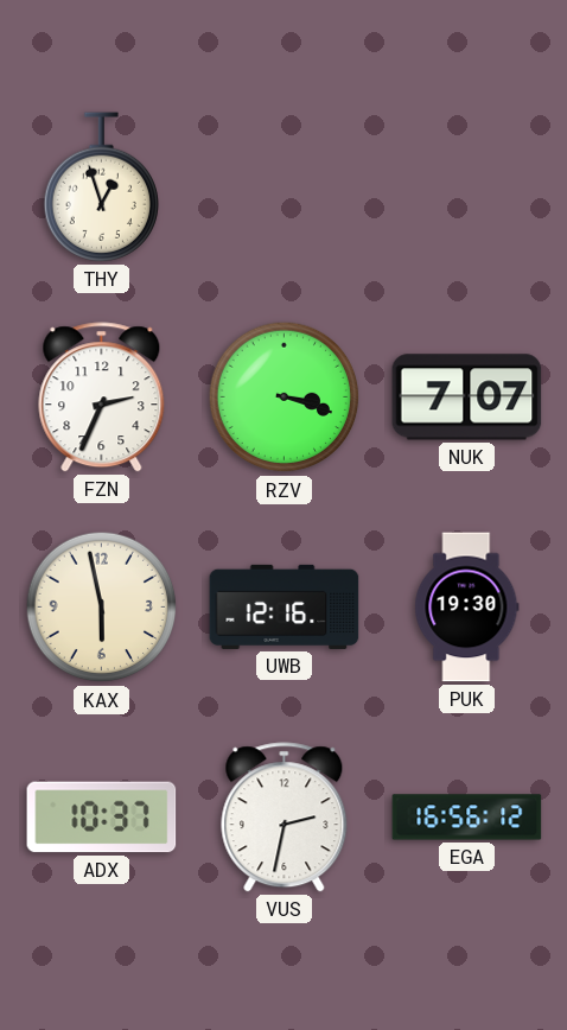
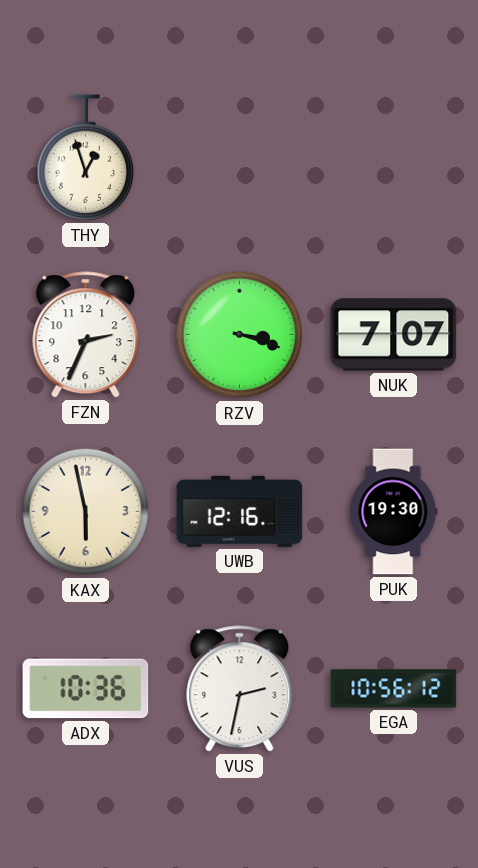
ADX: 10:37 -> 10:36
EGA: 16:56 -> 10:56
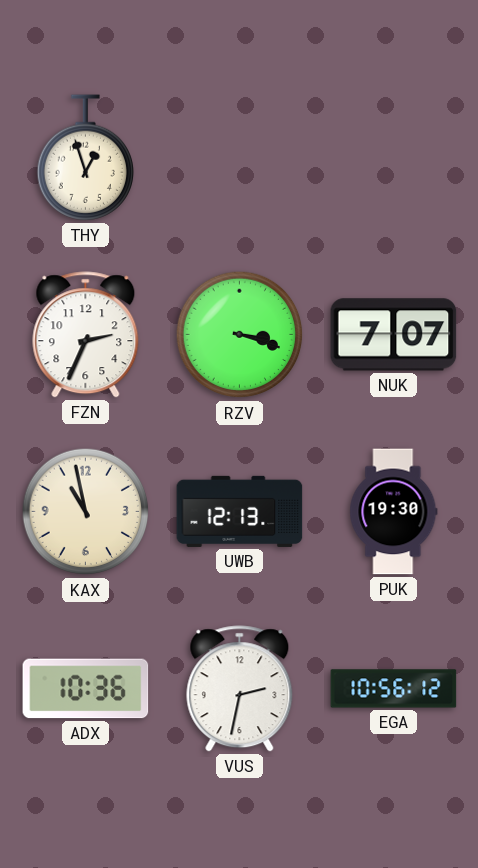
KAX: 5:58 -> 10:58
UWB: 12:16 -> 12:13
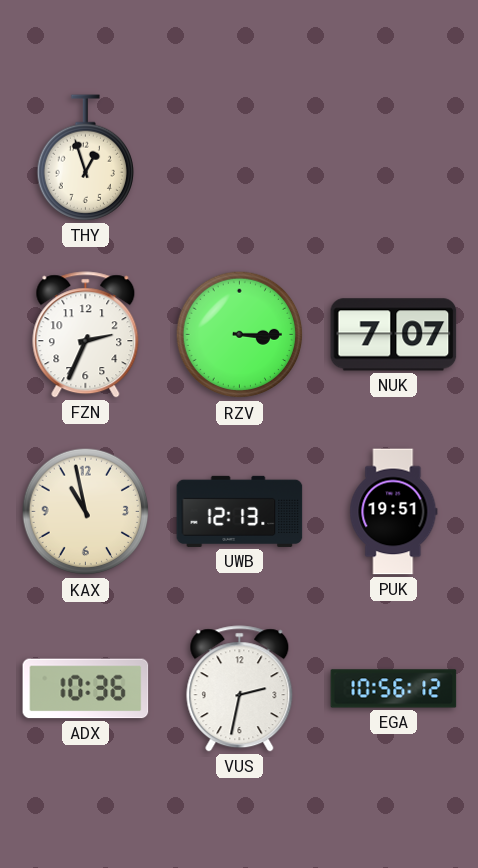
RZV: 3:18 -> 3:15
PUK: 19:30 -> 19:51
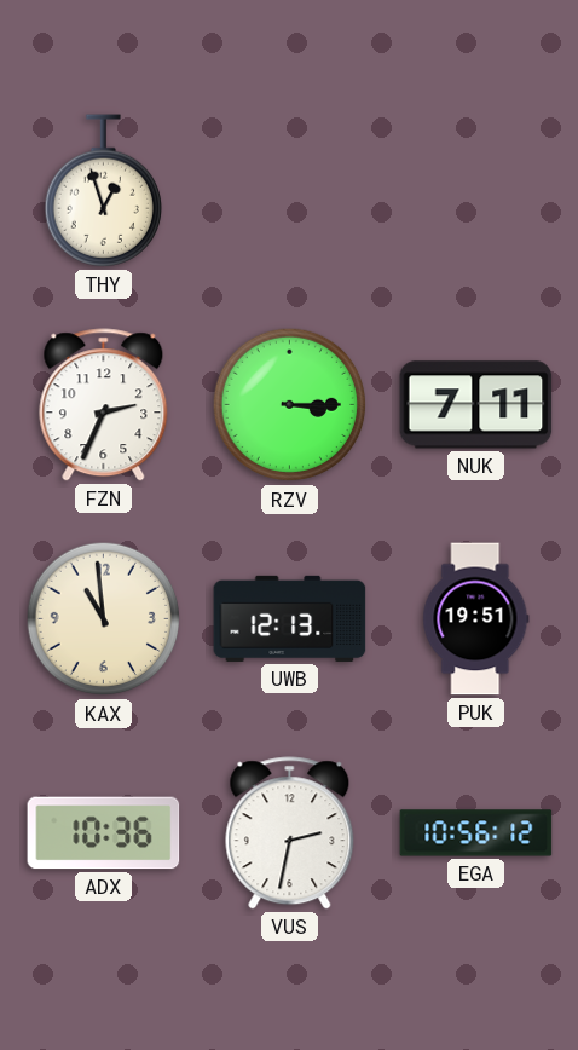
NUK: 7:07 -> 7:11
KAX: 10:58 -> 10:59
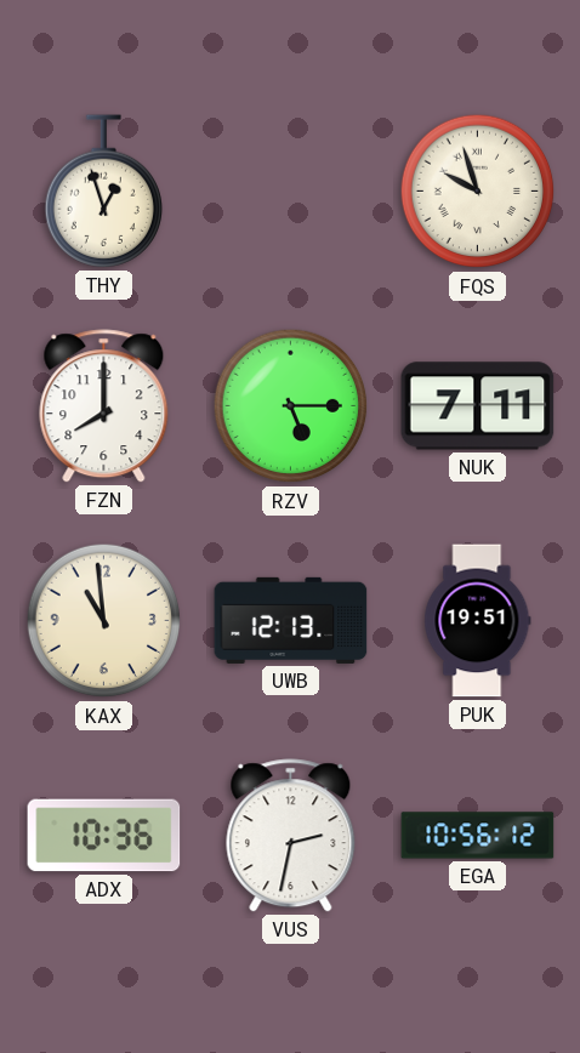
FQS: none -> 9:57
FZN: 2:34 -> 8:00
RZV: 3:15 -> 5:15
